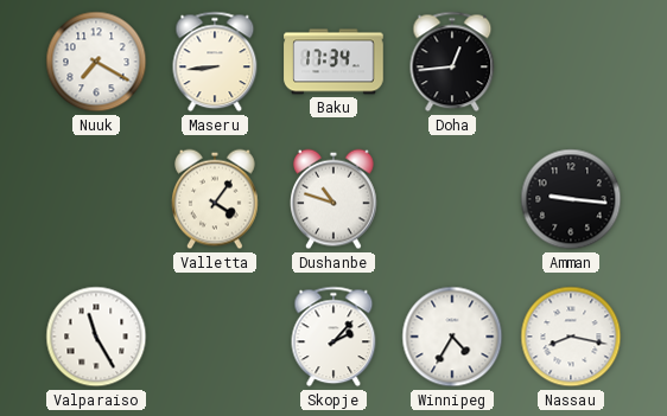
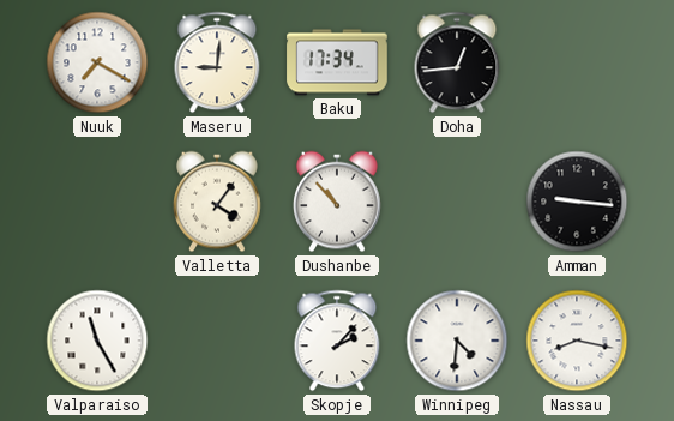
Maseru: 8:44 -> 9:01
Dushanbe: 10:48 -> 10:53
Winnipeg: 4:35 -> 4:31
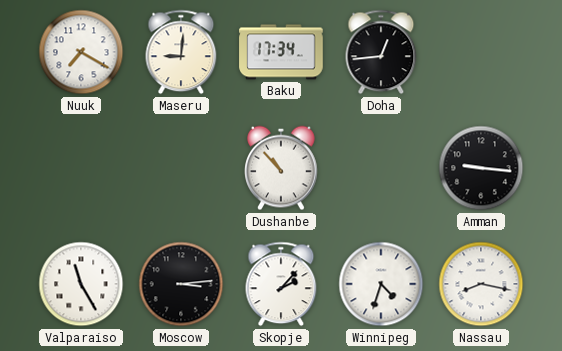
Valletta: 4:06 -> none
Moscow: none -> 3:14
Winnipeg: 4:31 -> 4:33
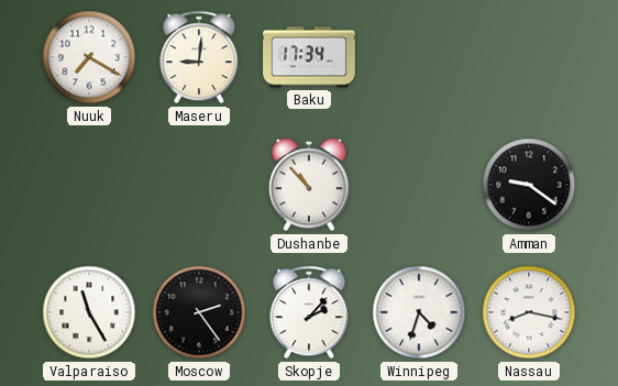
Doha: 12:44 -> none
Amman: 9:16 -> 9:21
Moscow: 3:14 -> 2:24
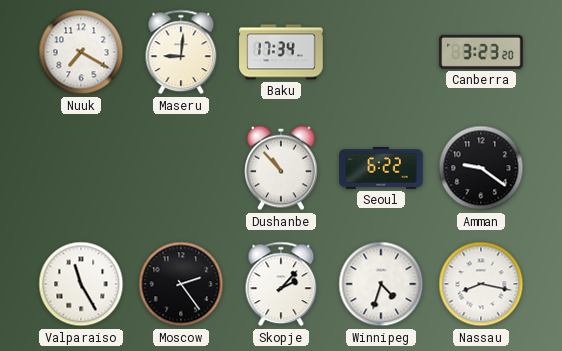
Canberra: none -> 3:23
Seoul: none -> 6:22
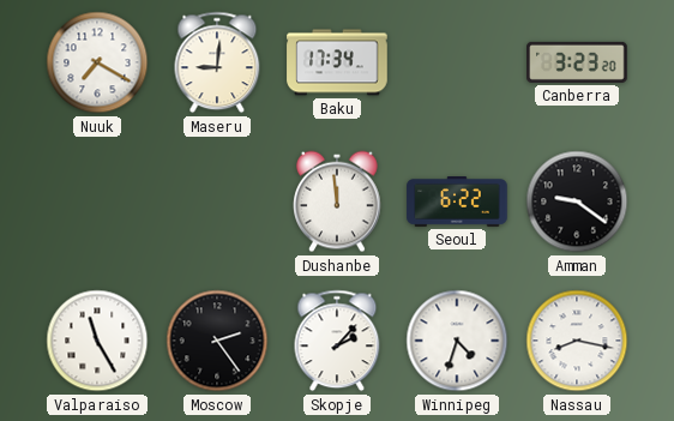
Dushanbe: 10:53 -> 11:59
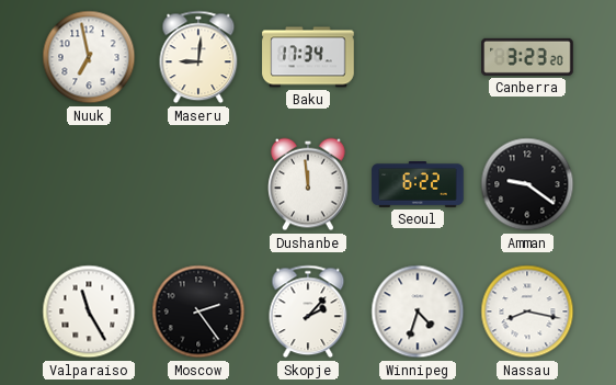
Nuuk: 7:20 -> 6:58
